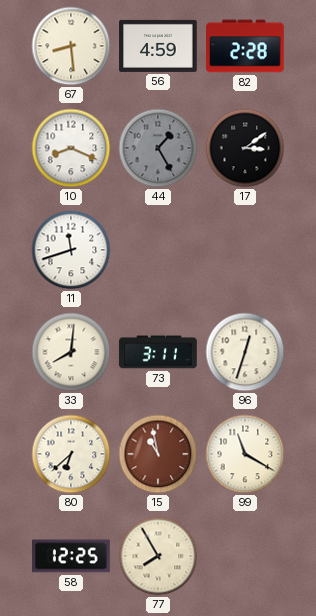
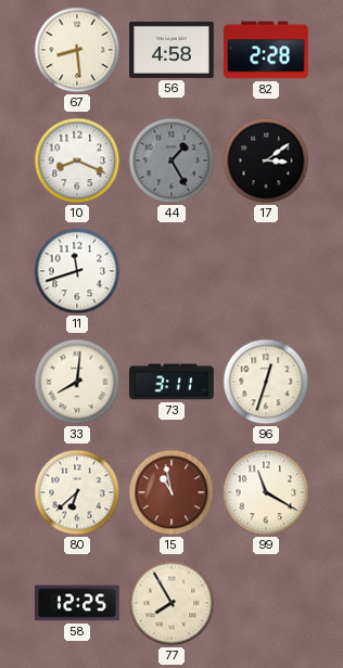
56: 4:59 -> 4:58
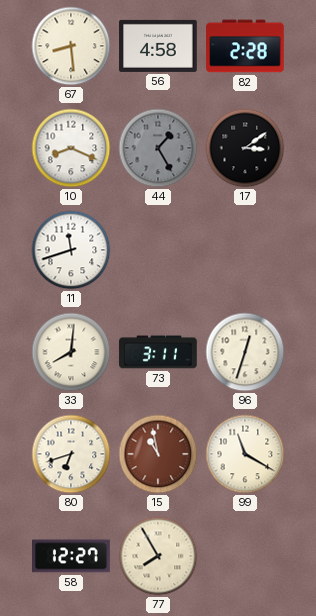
80: 6:38 -> 6:42
58: 12:25 -> 12:27
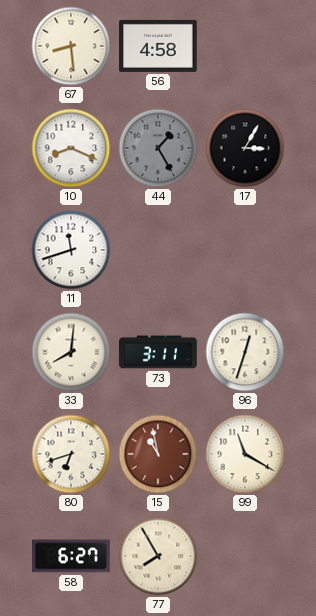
82: 2:28 -> none
17: 3:09 -> 3:05
58: 12:27 -> 6:27
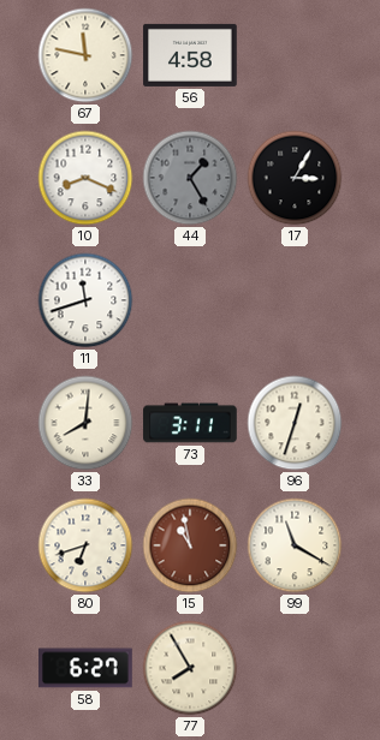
67: 8:29 -> 11:47
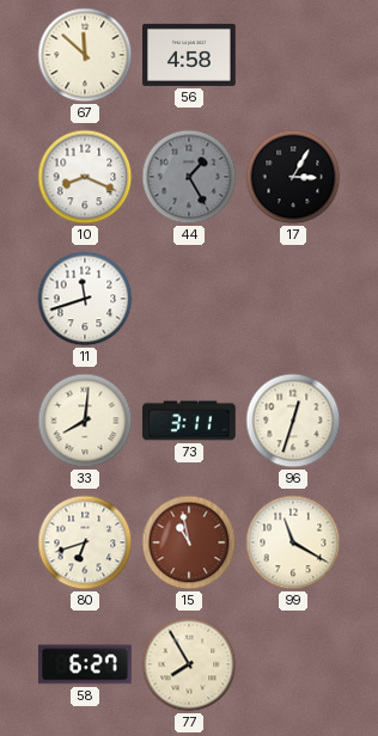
67: 11:47 -> 11:52
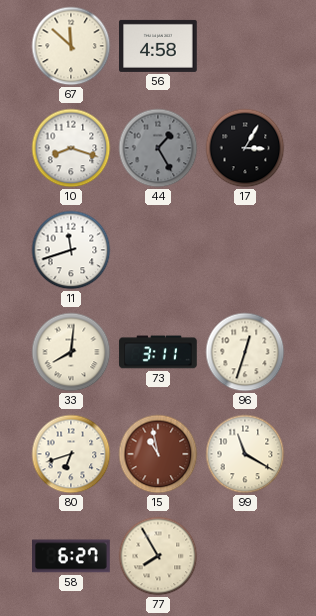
10: 8:19 -> 8:18
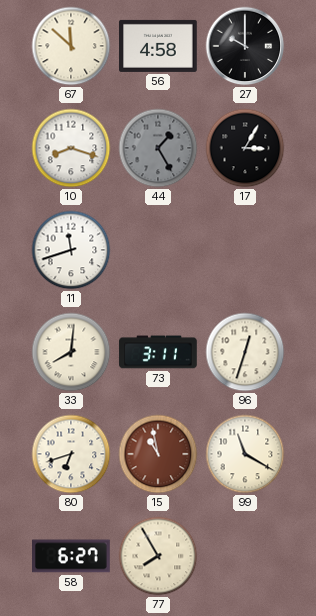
27: none -> 10:00
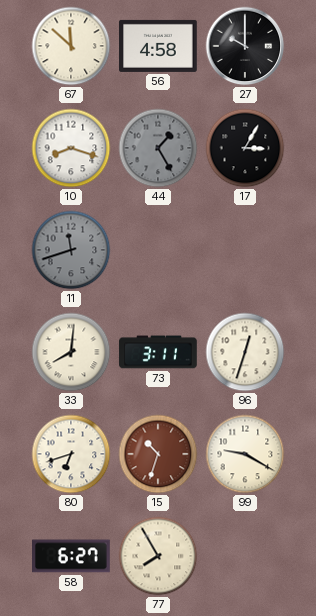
11 dial: white -> grey
15: 10:58 -> 10:33
99: 11:20 -> 9:20
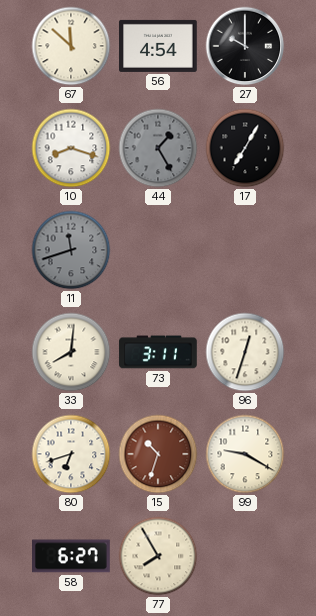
56: 4:58 -> 4:54
17: 3:05 -> 7:05
